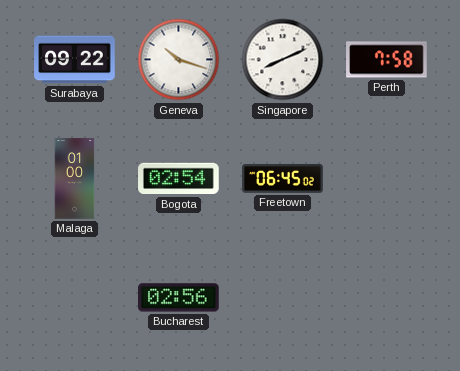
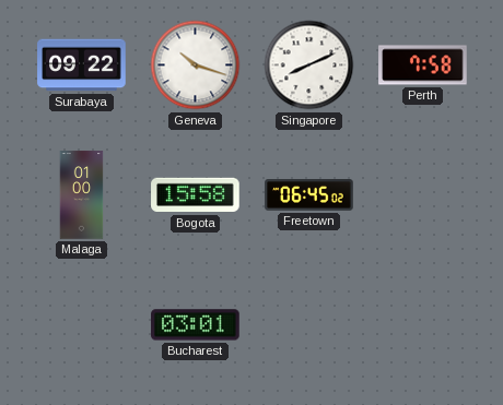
Bogota: 02:54 -> 15:58
Bucharest: 02:56 -> 03:01
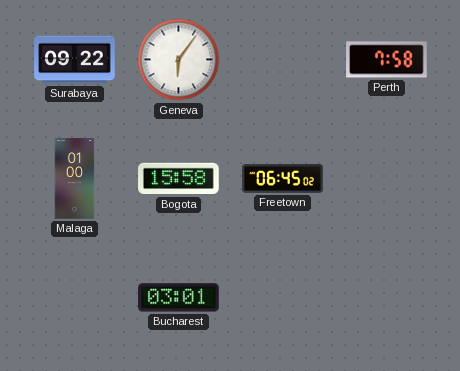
Geneva: 10:18 -> 6:06
Singapore: 8:11 -> none
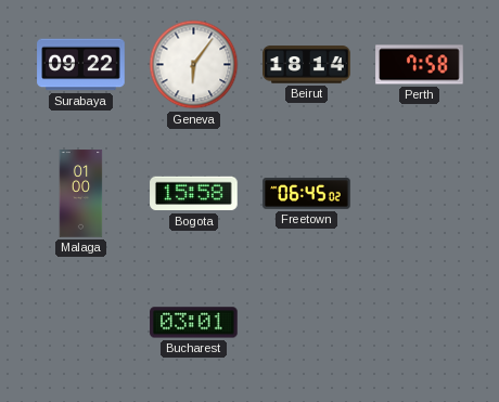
Beirut: none -> 18:14
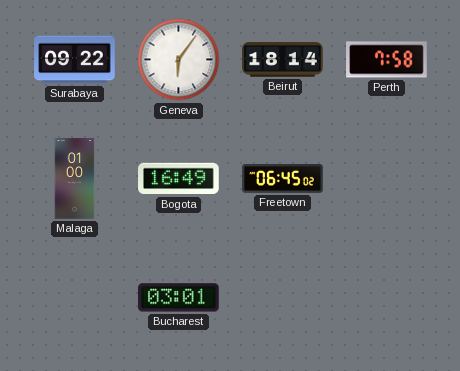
Bogota: 15:58 -> 16:49
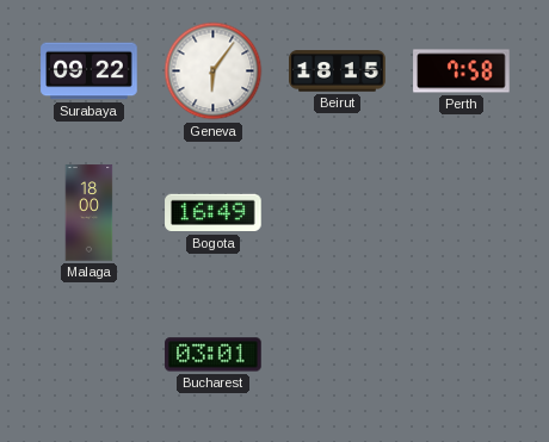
Beirut: 18:14 -> 18:15
Malaga: 01:00 -> 18:00
Freetown: 06:45 -> none
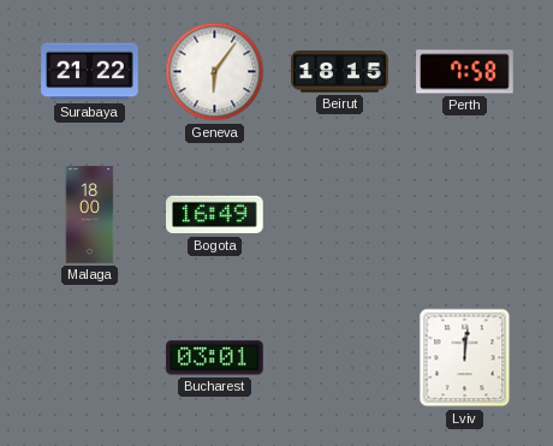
Surabaya: 09:22 -> 21:22
Lviv: none -> 12:01
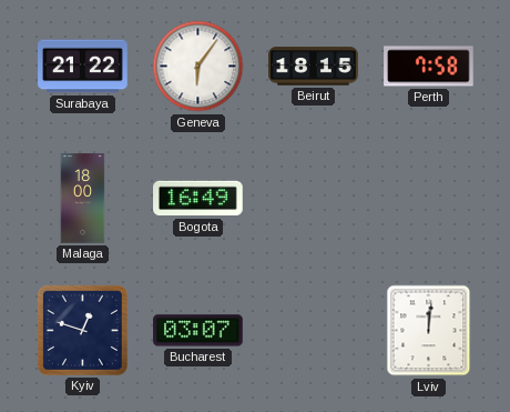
Kyiv: none -> 12:48
Bucharest: 03:01 -> 03:07
